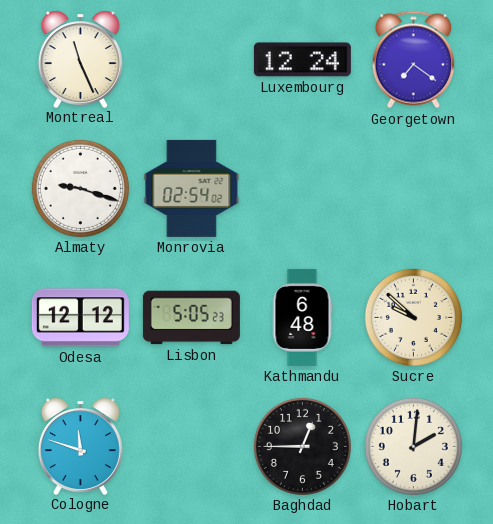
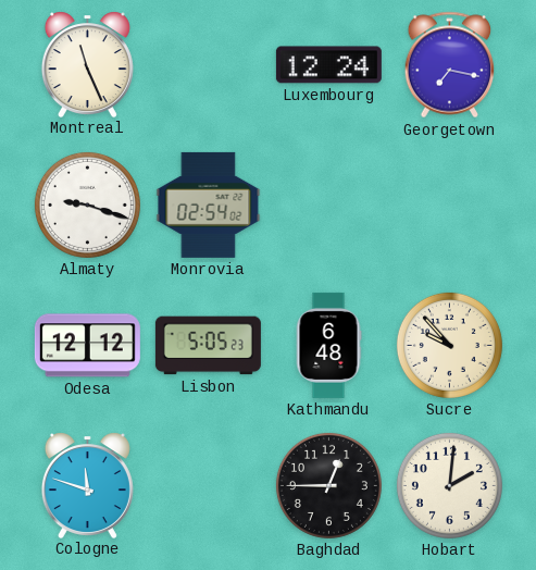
Georgetown: 7:21 -> 7:17
Sucre: 9:52 -> 9:53
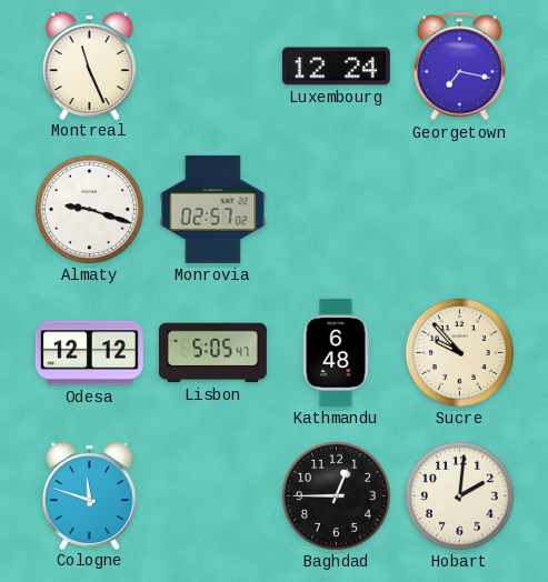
Monrovia: 02:54 -> 02:57
Lisbon: 5:05:23 -> 5:05:47
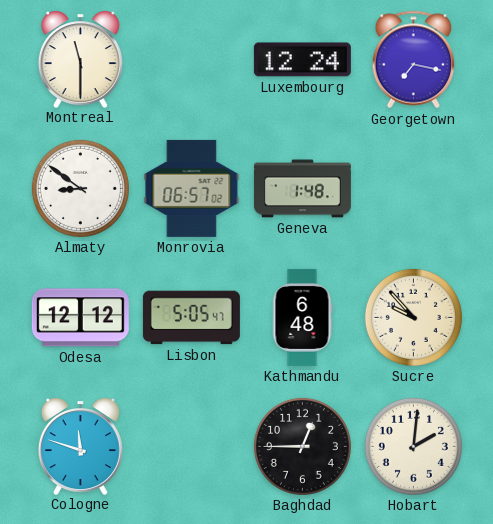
Montreal: 11:26 -> 11:30
Almaty: 9:18 -> 8:51
Monrovia: 02:57 -> 06:57
Geneva: none -> 1:48
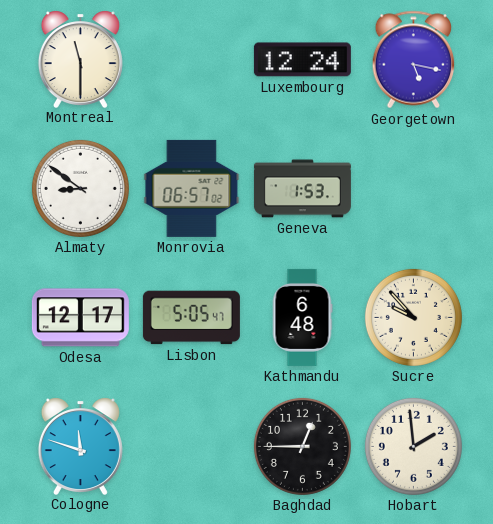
Georgetown: 7:17 -> 5:17
Geneva: 1:48 -> 1:53
Odesa: 12:12 -> 12:17
Hobart: 2:01 -> 1:59
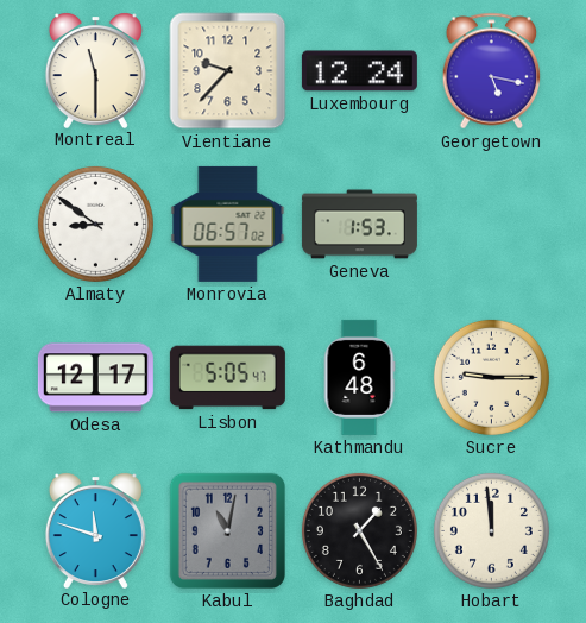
Vientiane: none -> 9:37
Sucre: 9:53 -> 9:15
Kabul: none -> 11:02
Baghdad: 12:45 -> 1:25
Hobart: 1:59 -> 11:59
